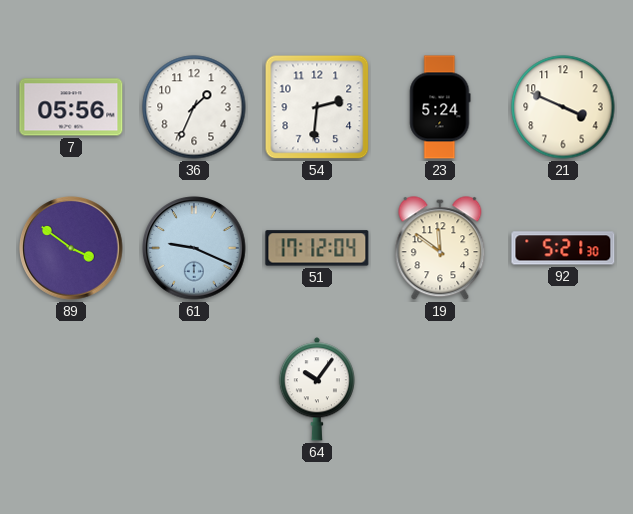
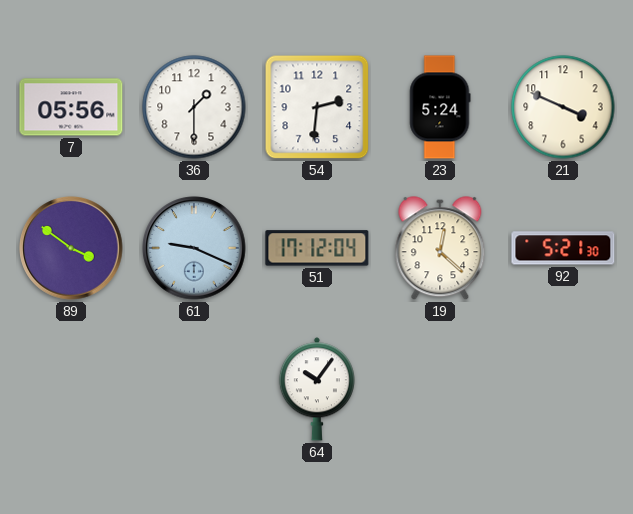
36: 1:34 -> 1:30
19: 11:51 -> 12:22
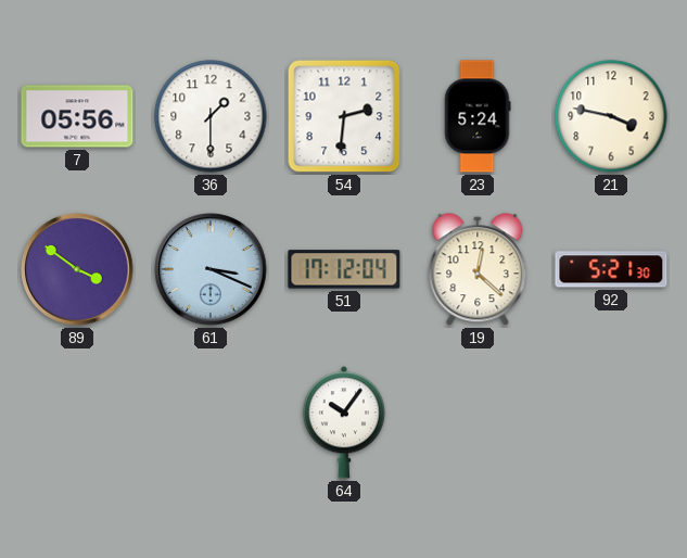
21: 3:49 -> 3:47
61: 9:19 -> 3:19
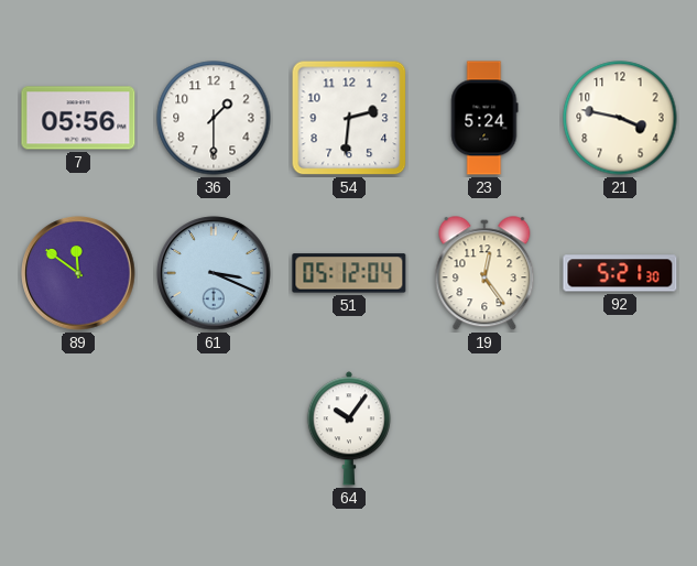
89: 3:51 -> 11:51
51: 17:12 -> 05:12
19: 12:22 -> 12:24
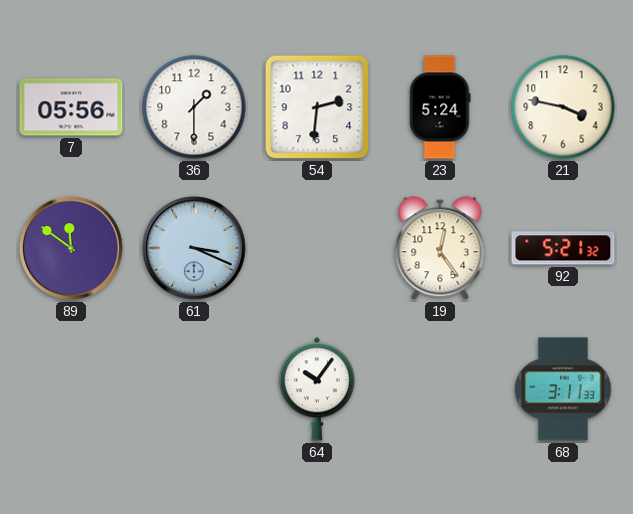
51: 05:12 -> none
92: 5:21:30 -> 5:21:32
68: none -> 3:11
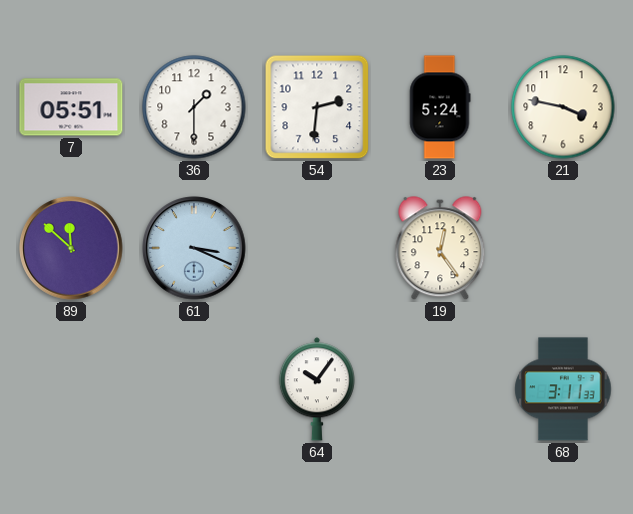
7: 05:56 -> 05:51
89: 11:51 -> 11:52
92: 5:21 -> none
